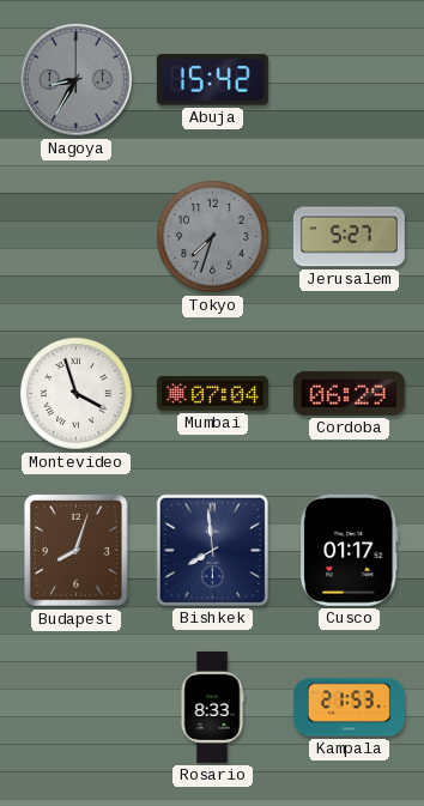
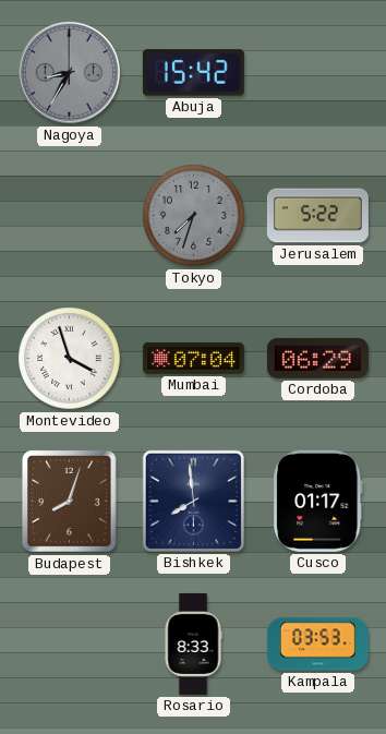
Jerusalem: 5:27 -> 5:22
Kampala: 21:53 -> 03:53
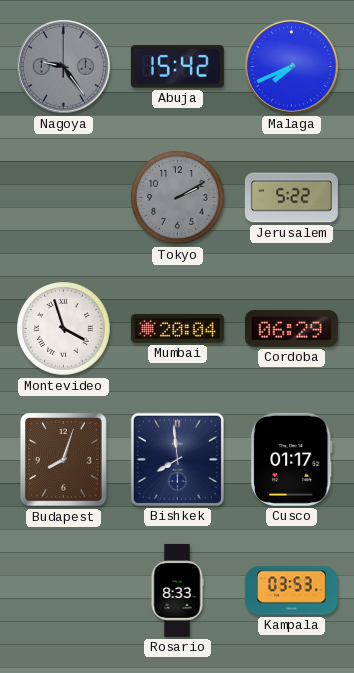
Nagoya: 8:35 -> 9:24
Malaga: none -> 7:41
Tokyo: 7:33 -> 2:10
Mumbai: 07:04 -> 20:04
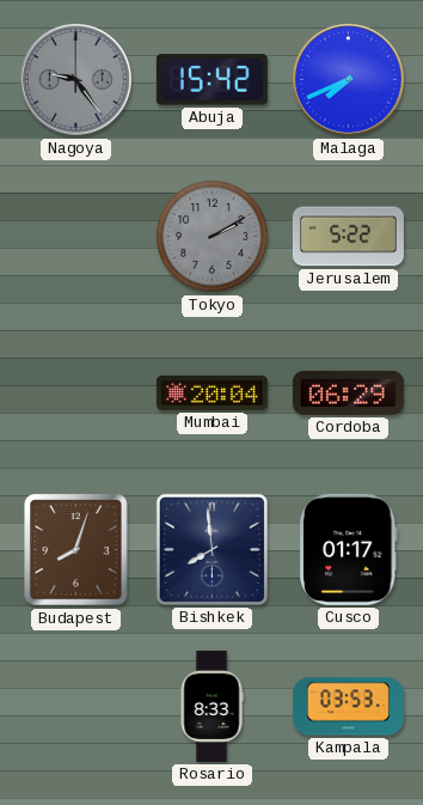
Montevideo: 3:57 -> none
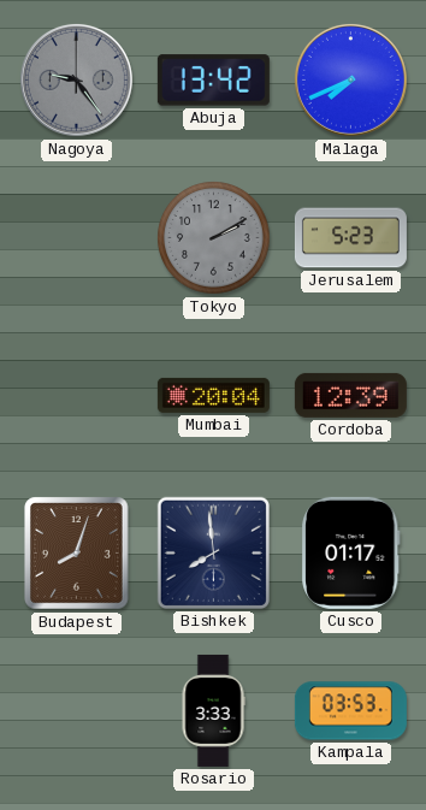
Abuja: 15:42 -> 13:42
Jerusalem: 5:22 -> 5:23
Cordoba: 06:29 -> 12:39
Rosario: 8:33 -> 3:33
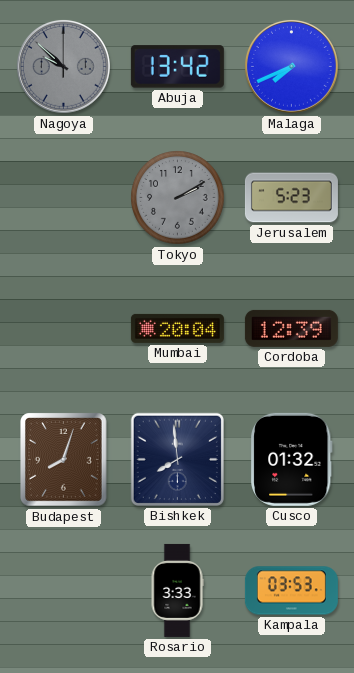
Nagoya: 9:24 -> 9:52
Cusco: 01:17 -> 01:32
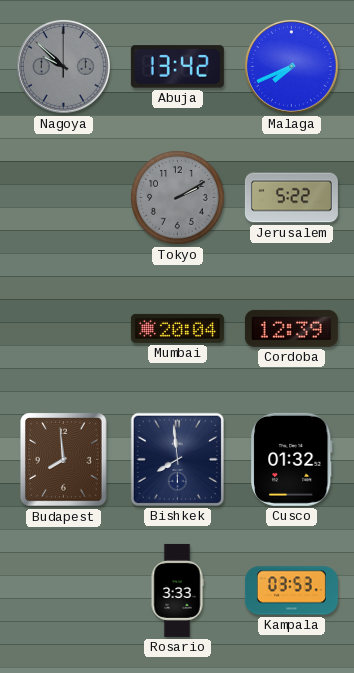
Jerusalem: 5:23 -> 5:22
Budapest: 8:03 -> 7:59
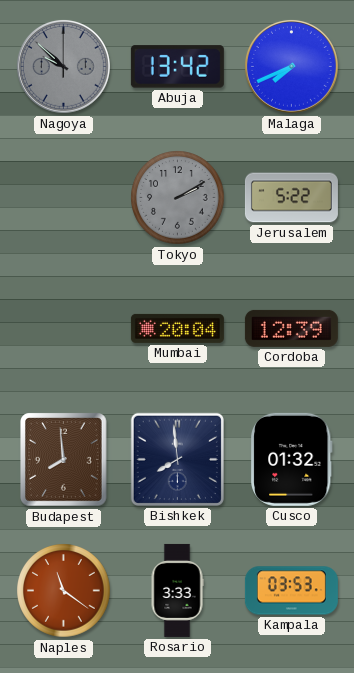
Naples: none -> 11:21
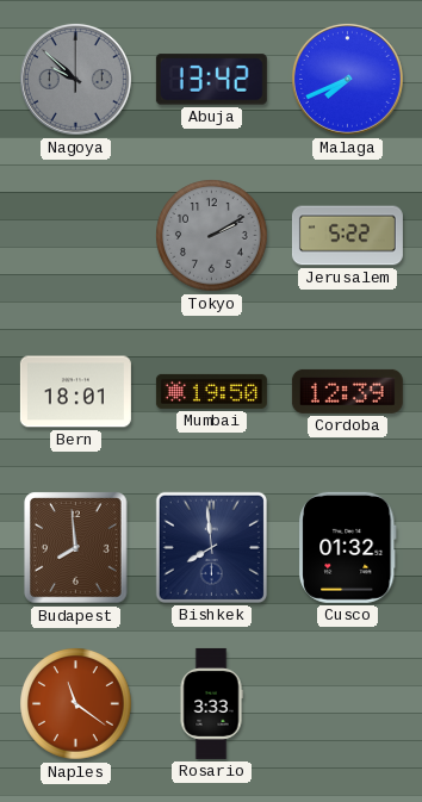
Bern: none -> 18:01
Mumbai: 20:04 -> 19:50
Kampala: 03:53 -> none
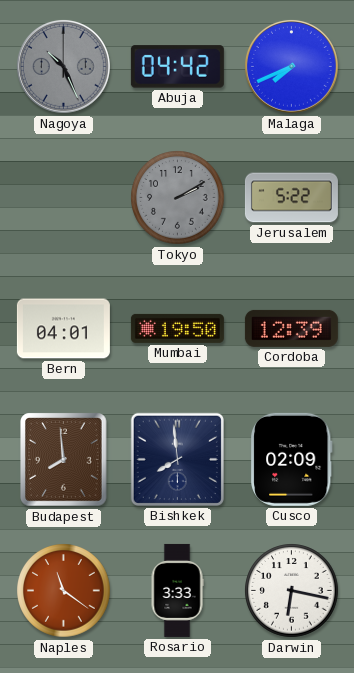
Nagoya: 9:52 -> 10:26
Abuja: 13:42 -> 04:42
Bern: 18:01 -> 04:01
Cusco: 01:32 -> 02:09
Darwin: none -> 6:17
